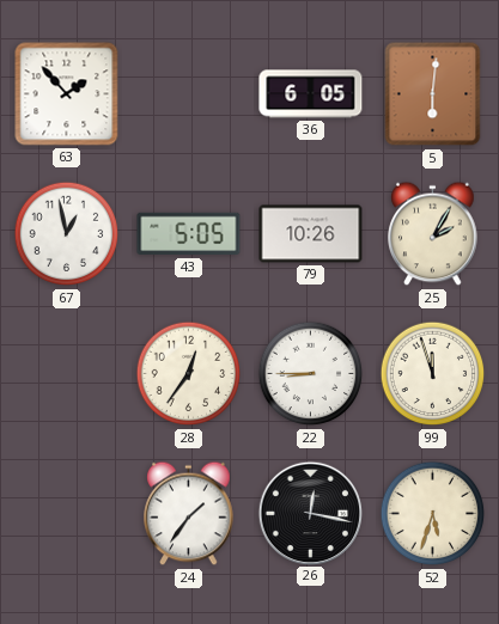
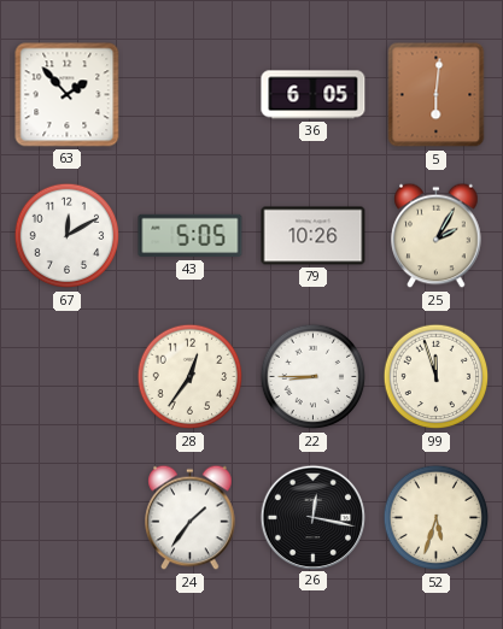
67: 12:58 -> 12:10
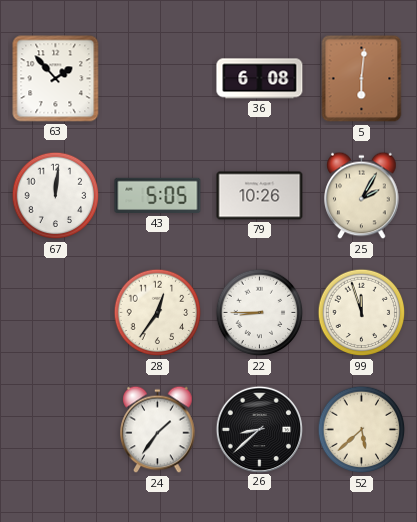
36: 6:05 -> 6:08
67: 12:10 -> 12:01
26: 12:17 -> 8:38
52: 5:33 -> 5:38
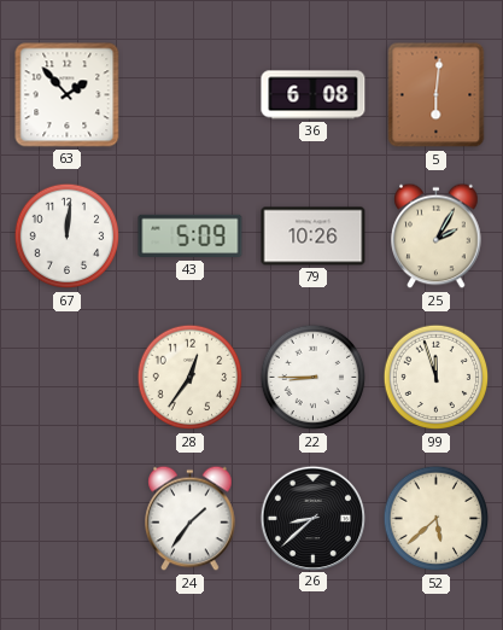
43: 5:05 -> 5:09
